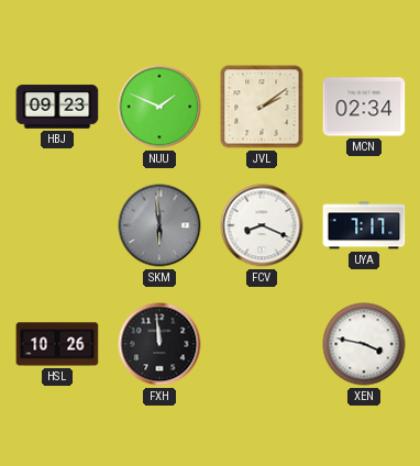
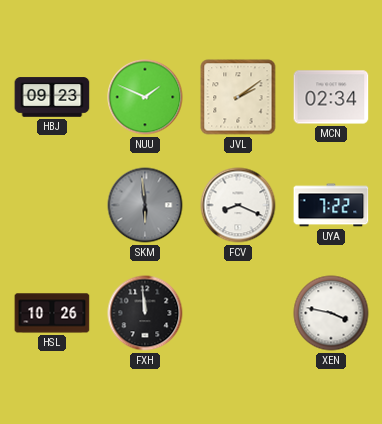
UYA: 7:17 -> 7:22
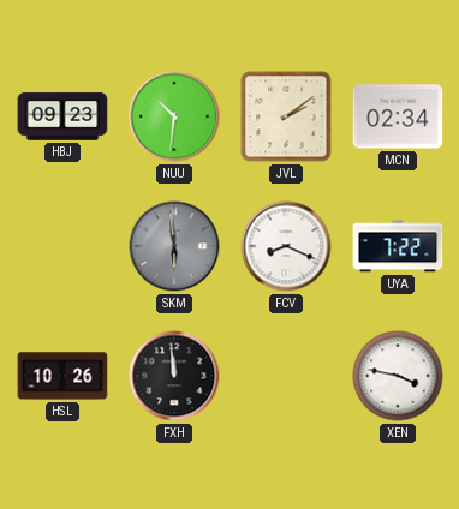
NUU: 1:49 -> 10:31
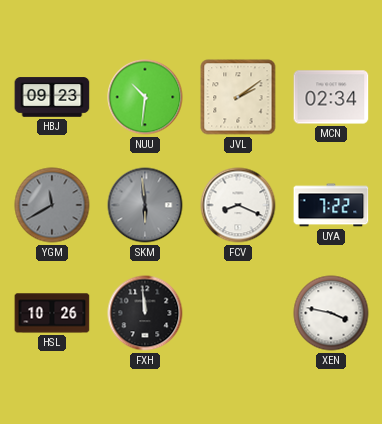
YGM: none -> 11:40
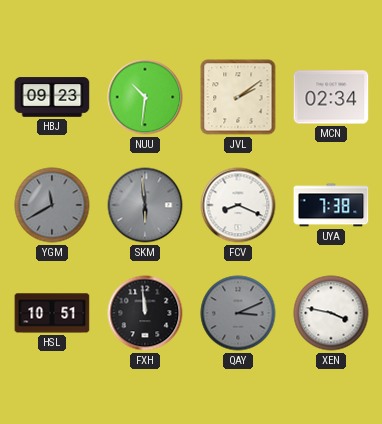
UYA: 7:22 -> 7:38
HSL: 10:26 -> 10:51
QAY: none -> 3:11
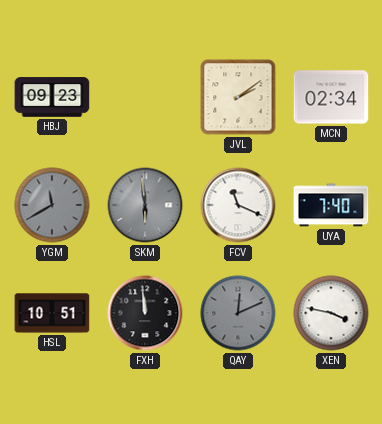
NUU: 10:31 -> none
FCV: 8:19 -> 11:19
UYA: 7:38 -> 7:40
QAY: 3:11 -> 12:11
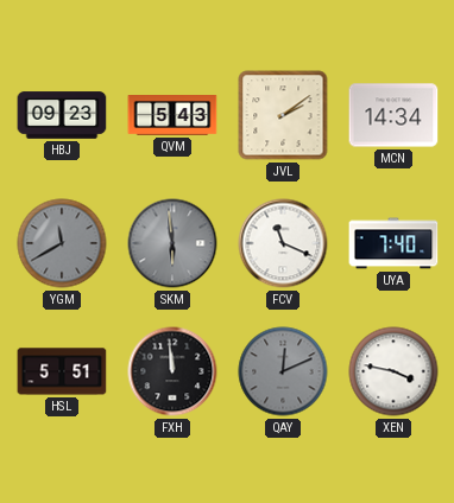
QVM: none -> 5:43
MCN: 02:34 -> 14:34
HSL: 10:51 -> 5:51
